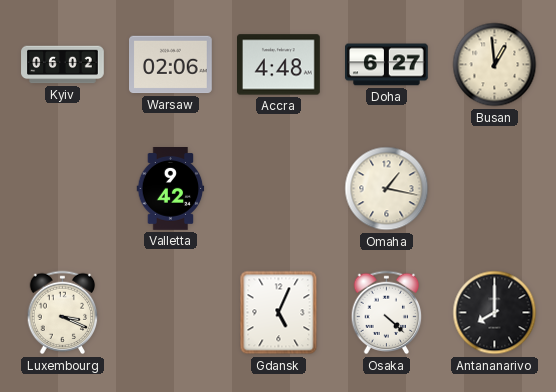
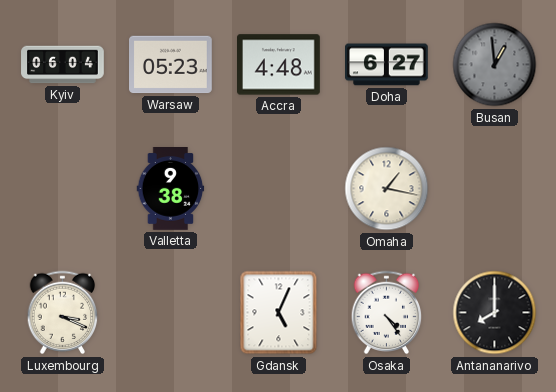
Kyiv: 06:02 -> 06:04
Warsaw: 02:06 -> 05:23
Busan dial: cream -> grey
Valletta: 9:42 -> 9:38
Osaka: 4:22 -> 4:24
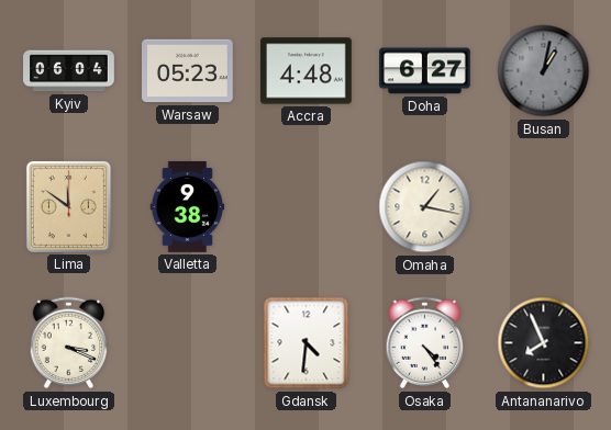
Busan: 12:59 -> 1:02
Lima: none -> 11:51
Gdansk: 5:04 -> 4:31
Antananarivo: 8:00 -> 7:56
